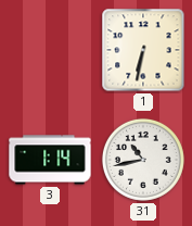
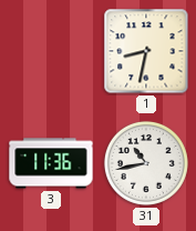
1: 6:32 -> 8:32
3: 1:14 -> 11:36
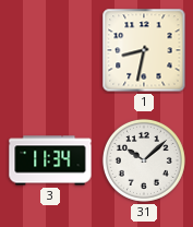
3: 11:36 -> 11:34
31: 10:43 -> 10:08
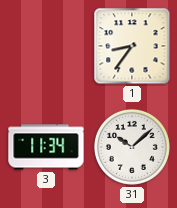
1: 8:32 -> 8:36
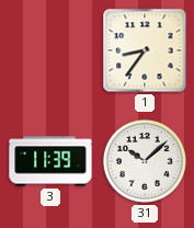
3: 11:34 -> 11:39
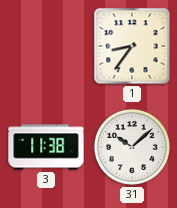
3: 11:39 -> 11:38
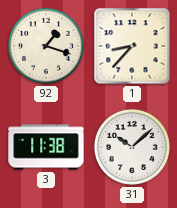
92: none -> 1:18
1: 8:36 -> 8:37
